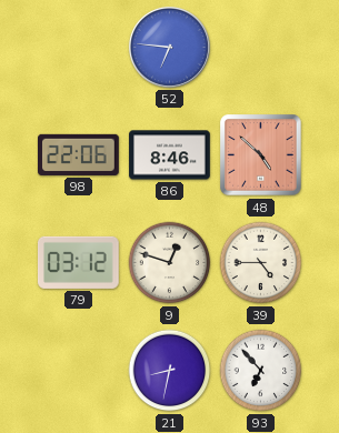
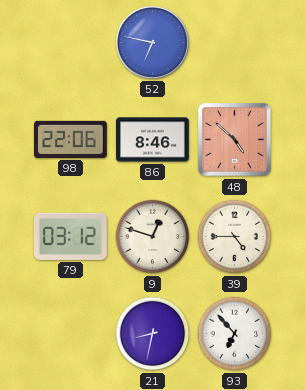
52: 6:46 -> 6:47
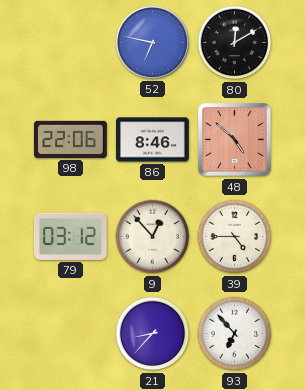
80: none -> 12:10
9: 12:48 -> 12:53
21: 8:32 -> 8:37
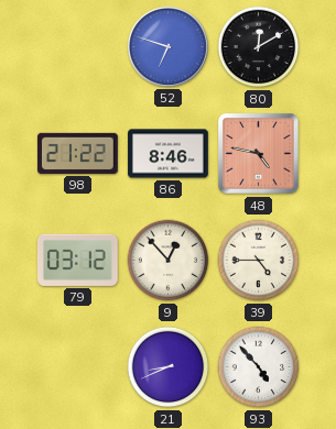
52: 6:47 -> 6:48
98: 22:06 -> 21:22
48: 4:52 -> 4:47
21: 8:37 -> 8:41
93: 6:53 -> 4:53
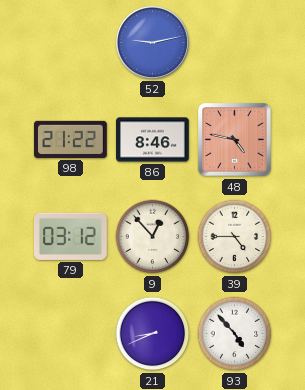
52: 6:48 -> 9:13
80: 12:10 -> none
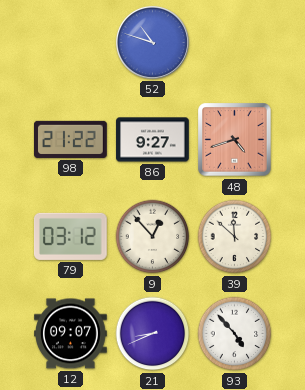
52: 9:13 -> 10:48
86: 8:46 -> 9:27
48: 4:47 -> 4:42
39: 4:45 -> 11:52
12: none -> 09:07
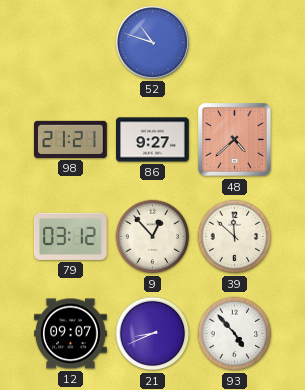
98: 21:22 -> 21:21
48: 4:42 -> 4:38
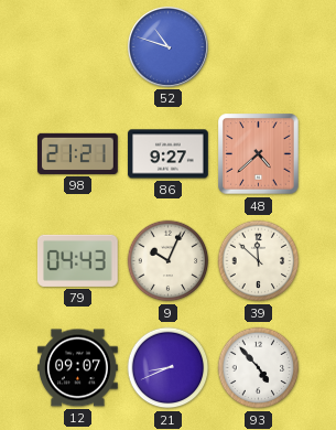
79: 03:12 -> 04:43
9: 12:53 -> 10:04
